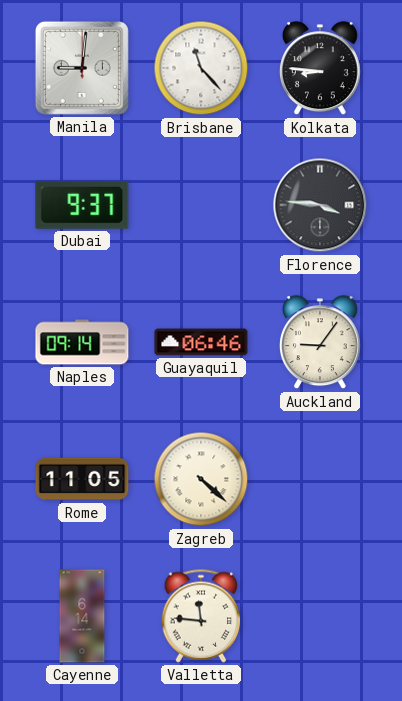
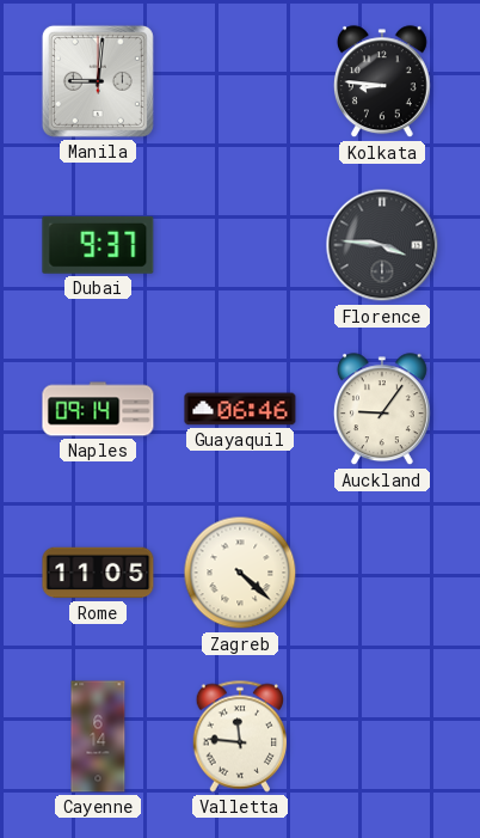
Brisbane: 11:23 -> none
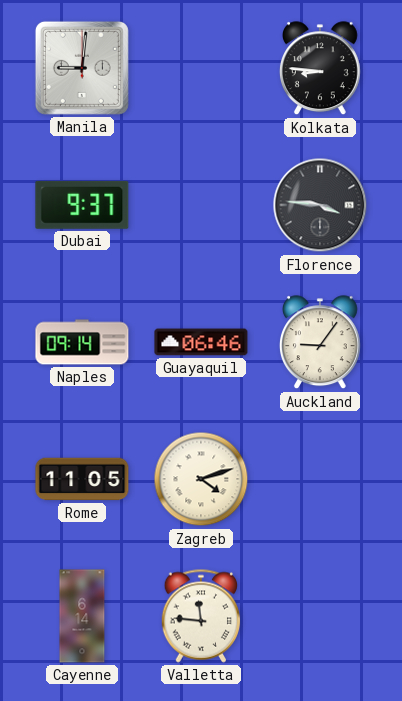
Zagreb: 4:22 -> 4:12
